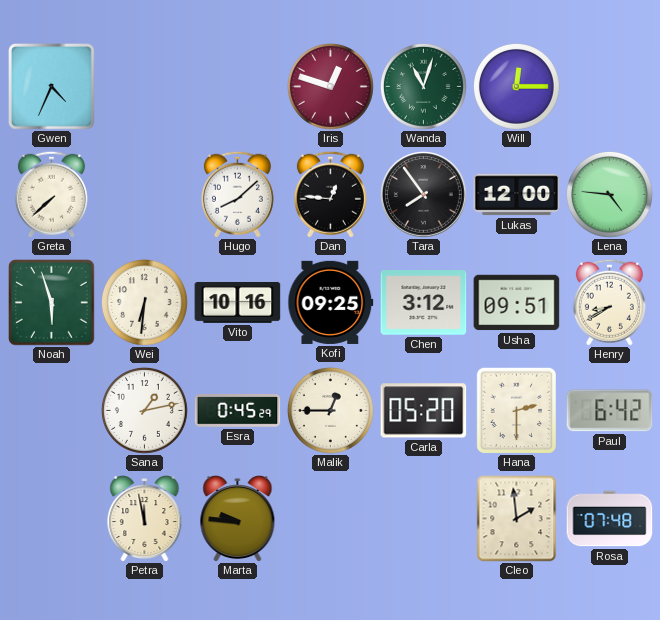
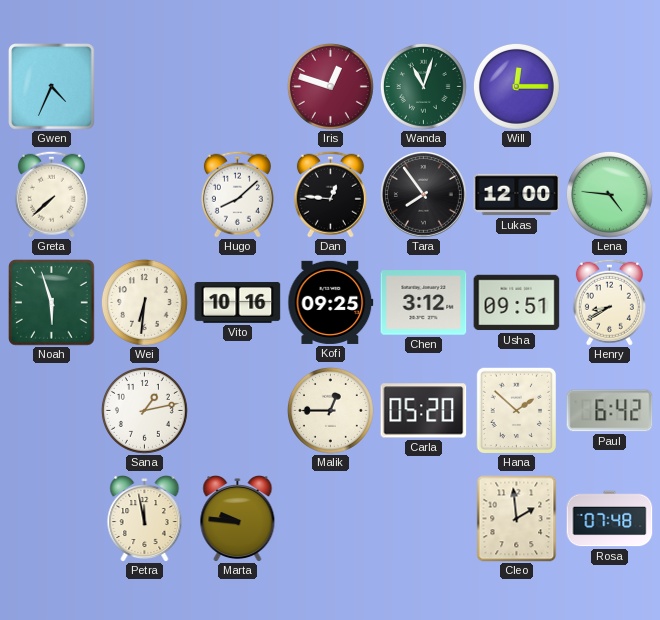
Esra: 0:45 -> none
Hana: 2:30 -> 1:52
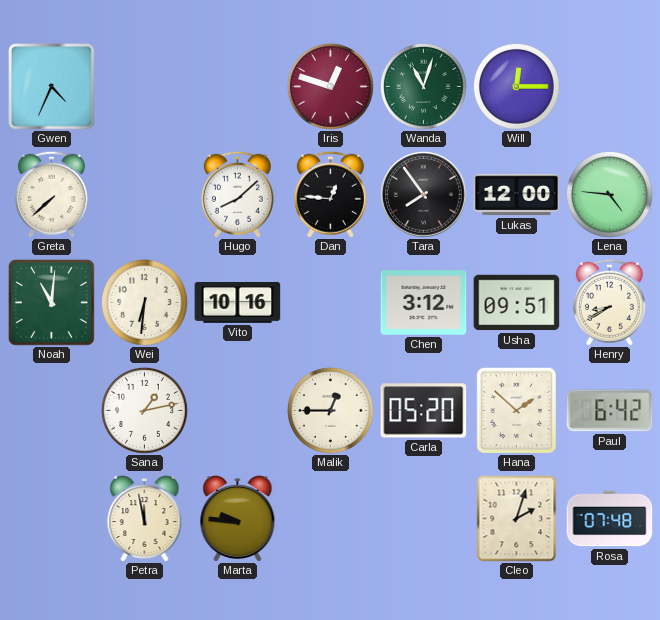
Noah: 5:57 -> 11:01
Kofi: 09:25 -> none
Cleo: 1:59 -> 2:03
